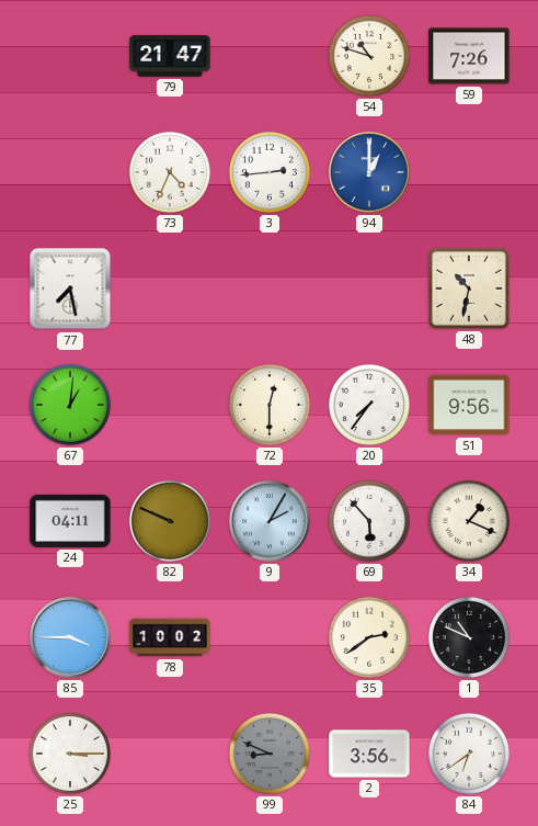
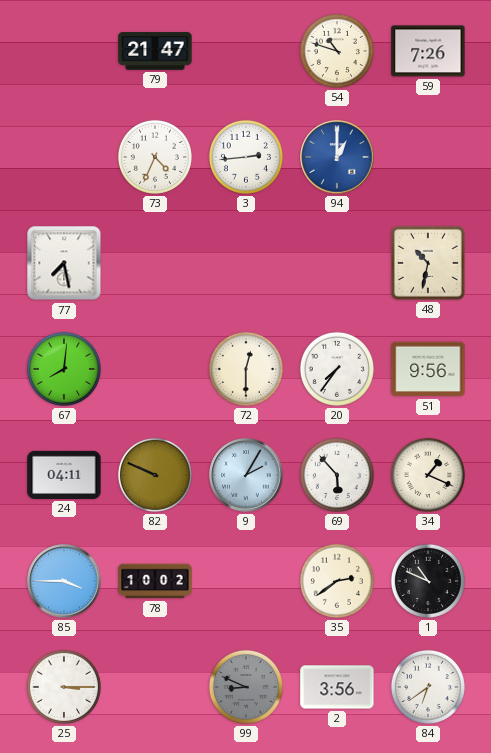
67: 1:01 -> 8:01
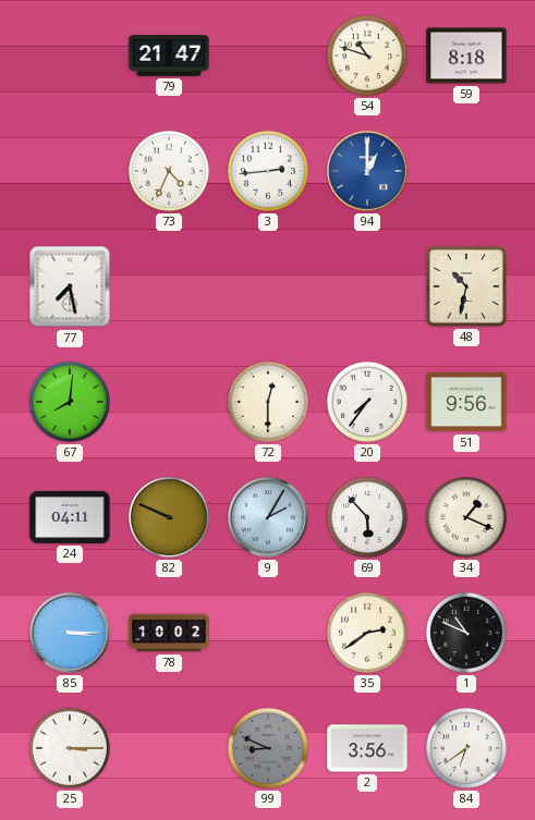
59: 7:26 -> 8:18
85: 3:45 -> 3:15
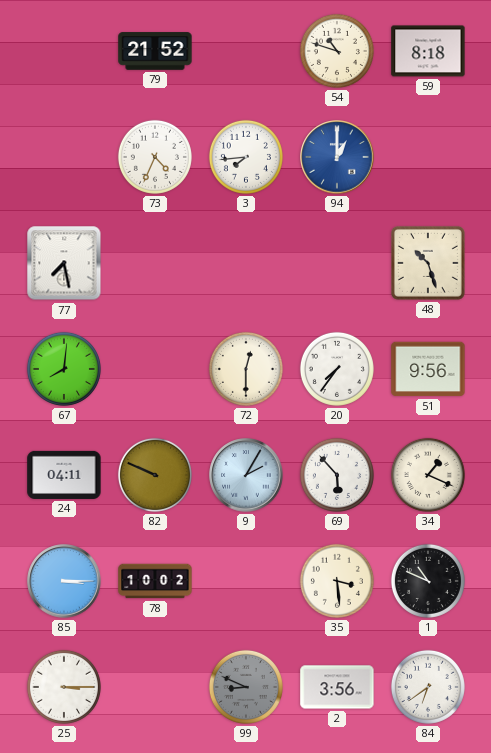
79: 21:47 -> 21:52
3: 2:44 -> 7:44
48: 10:32 -> 10:27
35: 2:39 -> 3:29
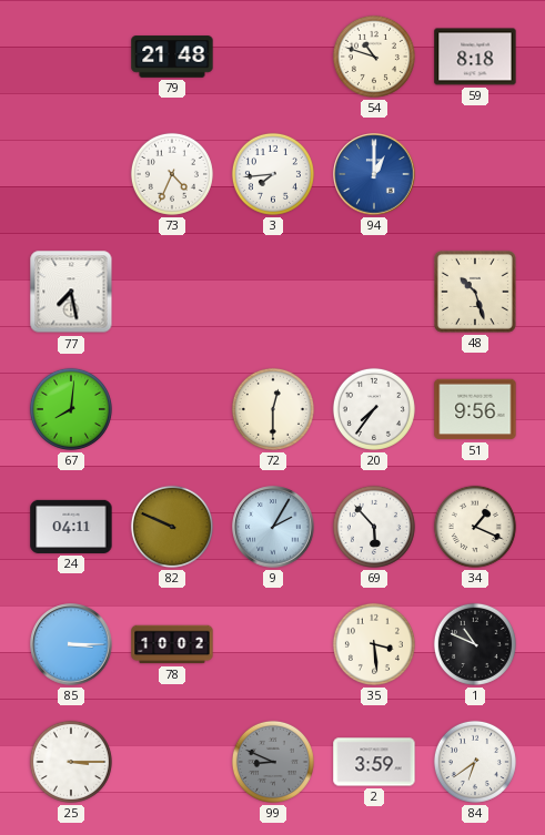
79: 21:52 -> 21:48
2: 3:56 -> 3:59
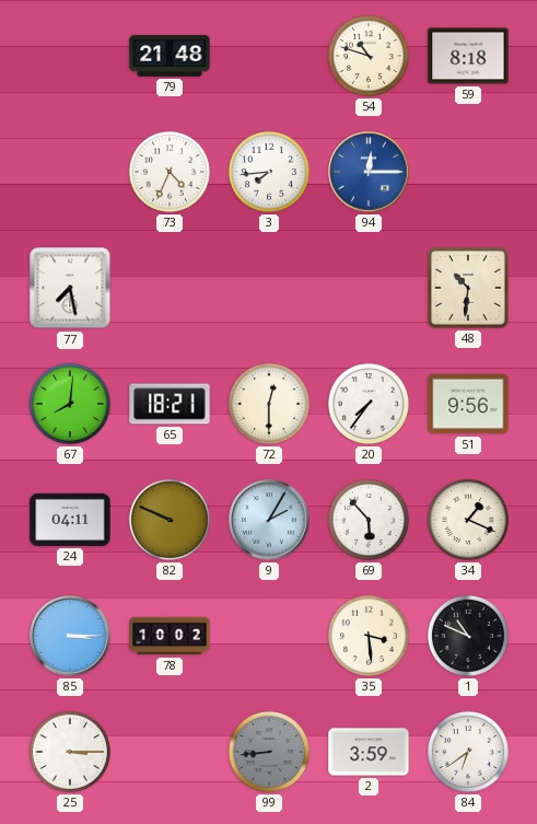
94: 1:00 -> 12:15
48: 10:27 -> 10:31
65: none -> 18:21
99: 8:49 -> 8:44
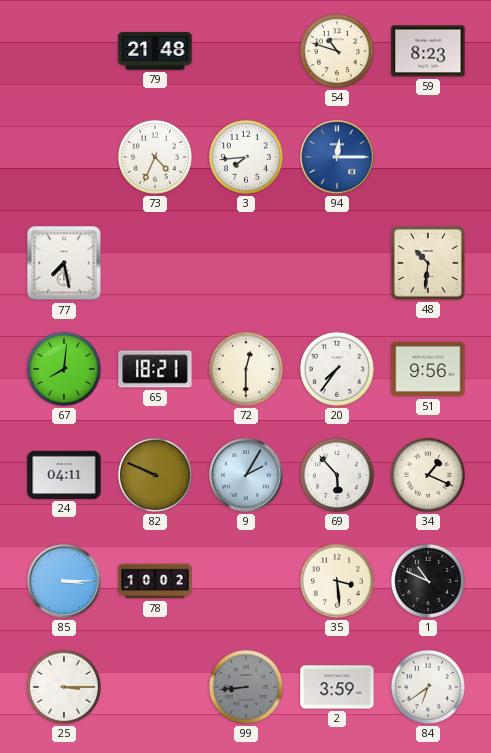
59: 8:18 -> 8:23
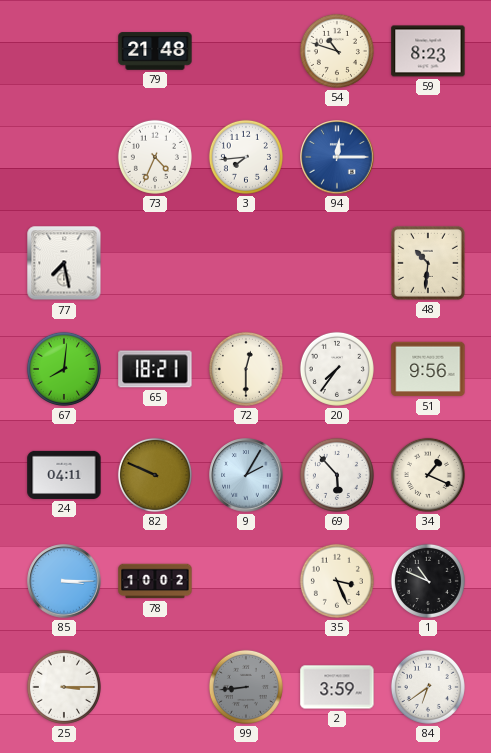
35: 3:29 -> 3:26
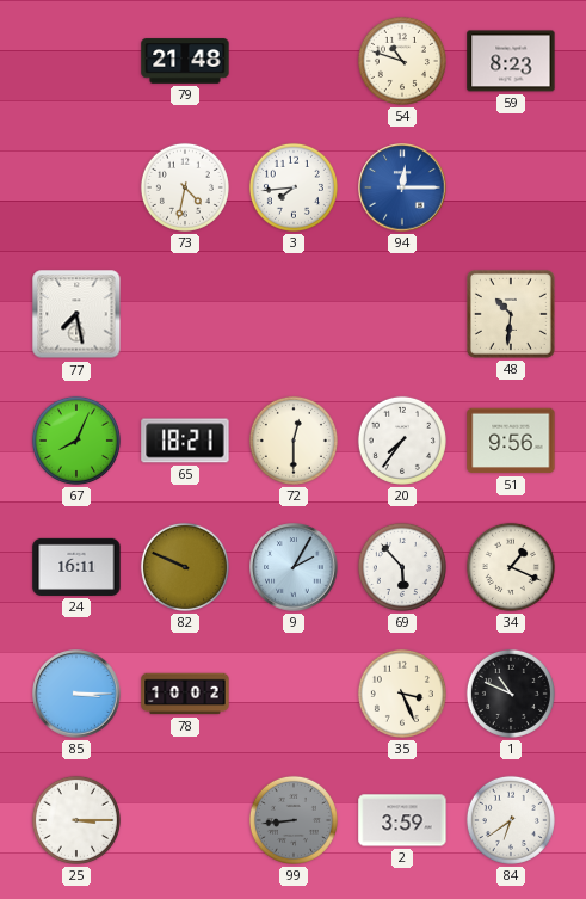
73: 4:34 -> 4:32
67: 8:01 -> 8:04
24: 04:11 -> 16:11
